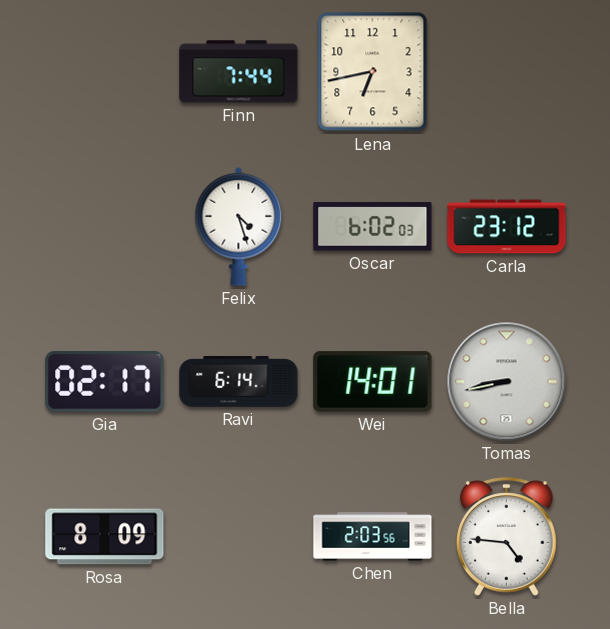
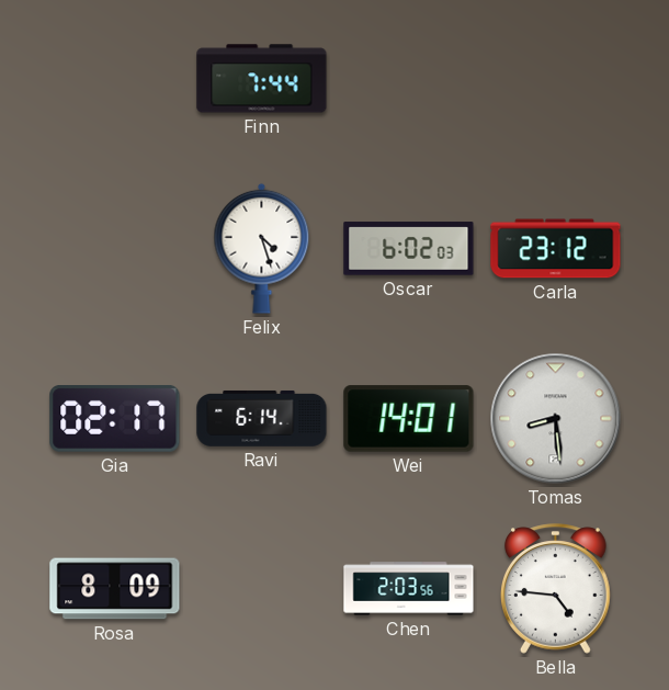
Lena: 6:43 -> none
Tomas: 8:43 -> 8:29
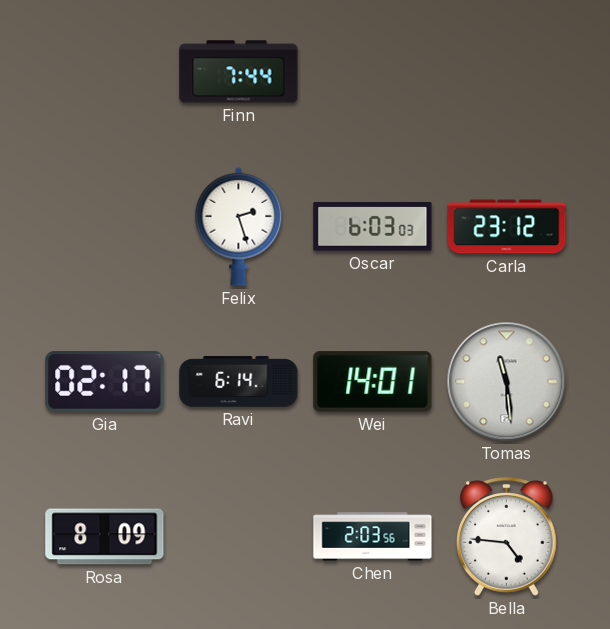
Felix: 4:27 -> 2:27
Oscar: 6:02 -> 6:03
Tomas: 8:29 -> 11:29
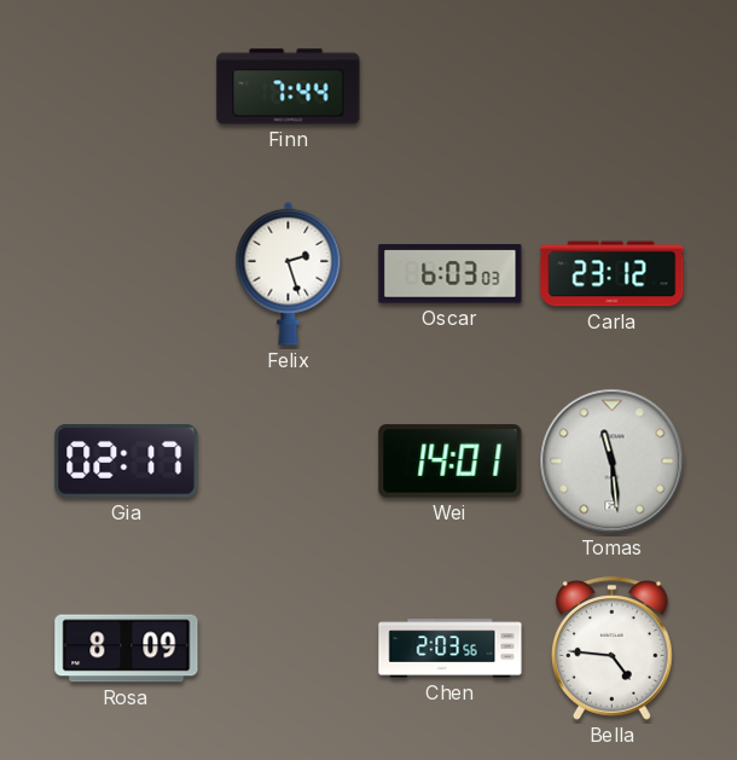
Ravi: 6:14 -> none
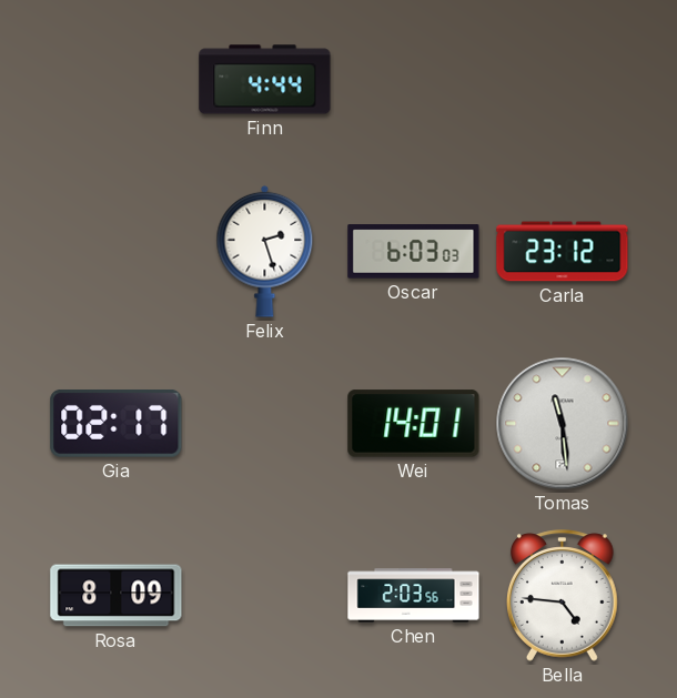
Finn: 7:44 -> 4:44
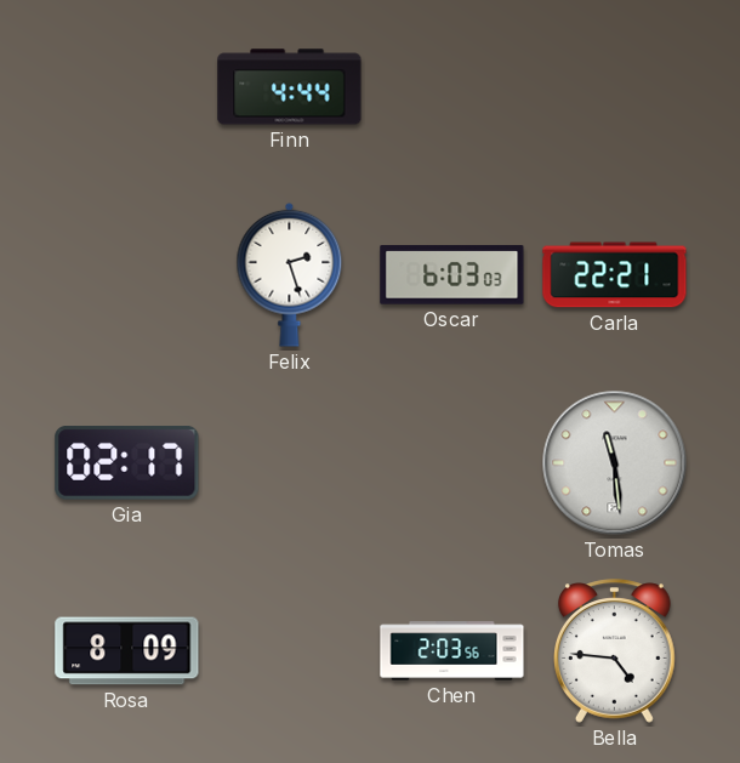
Carla: 23:12 -> 22:21
Wei: 14:01 -> none
